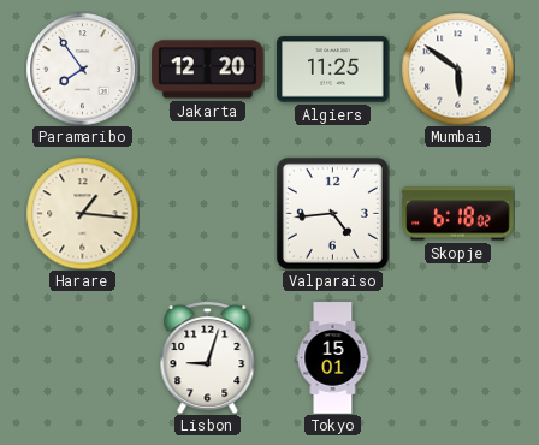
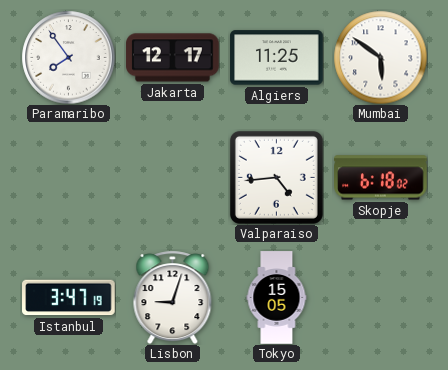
Jakarta: 12:20 -> 12:17
Harare: 1:16 -> none
Istanbul: none -> 3:47
Tokyo: 15:01 -> 15:05
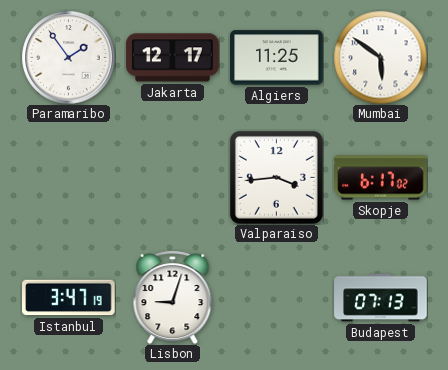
Paramaribo: 7:54 -> 1:54
Valparaiso: 4:44 -> 3:44
Skopje: 6:18 -> 6:17
Tokyo: 15:05 -> none
Budapest: none -> 07:13
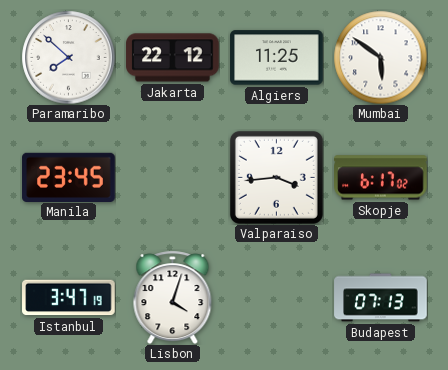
Paramaribo: 1:54 -> 7:52
Jakarta: 12:17 -> 22:12
Manila: none -> 23:45
Lisbon: 9:03 -> 4:03
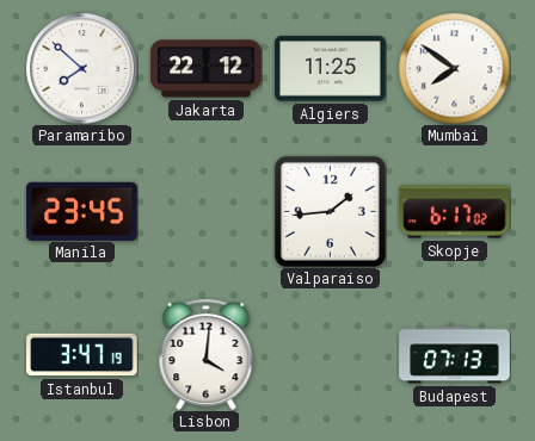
Mumbai: 5:51 -> 7:51
Valparaiso: 3:44 -> 1:44
Lisbon: 4:03 -> 4:01
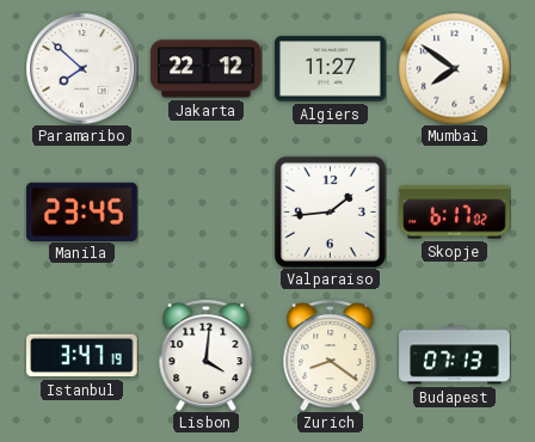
Algiers: 11:25 -> 11:27
Zurich: none -> 8:21
